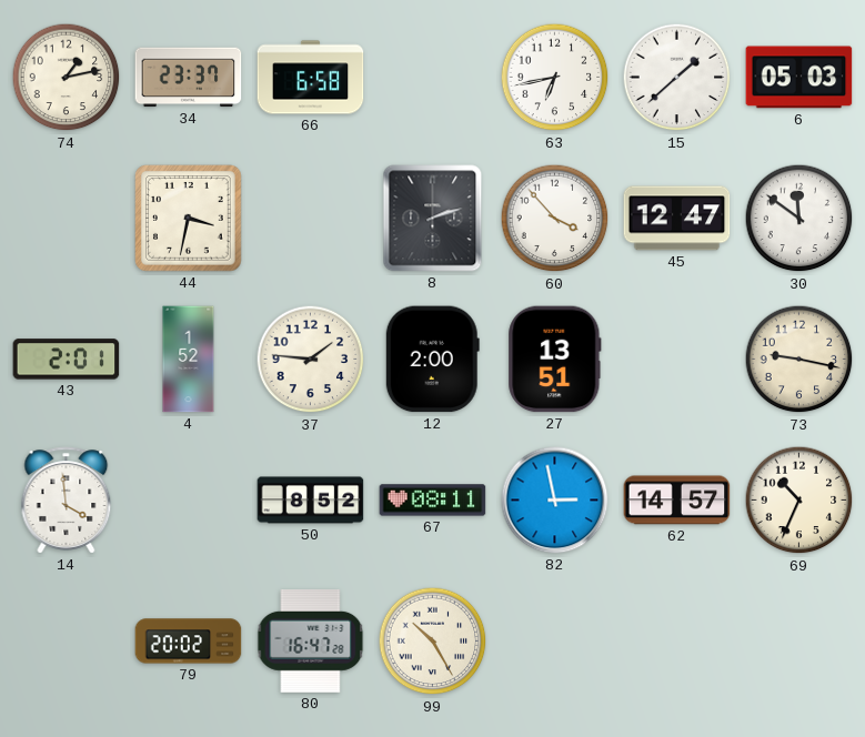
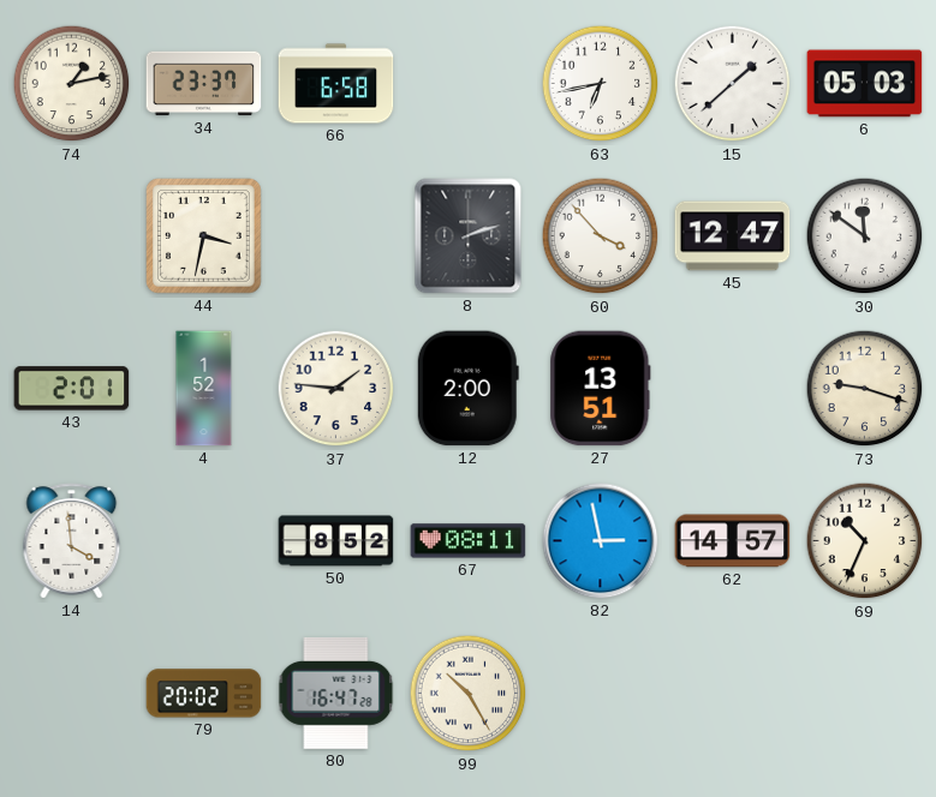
73: 9:17 -> 9:18
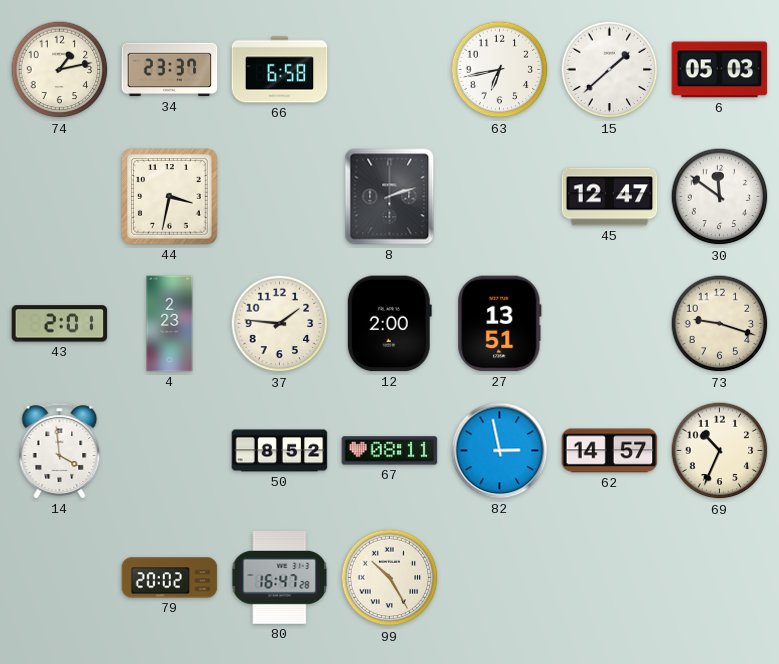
60: 3:53 -> none
4: 1:52 -> 2:23
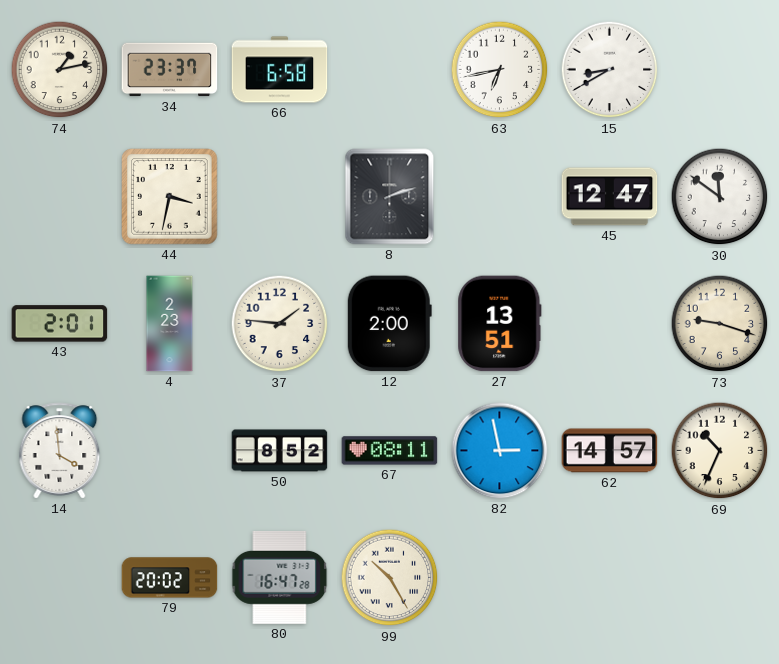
15: 1:38 -> 8:40
6: 05:03 -> none
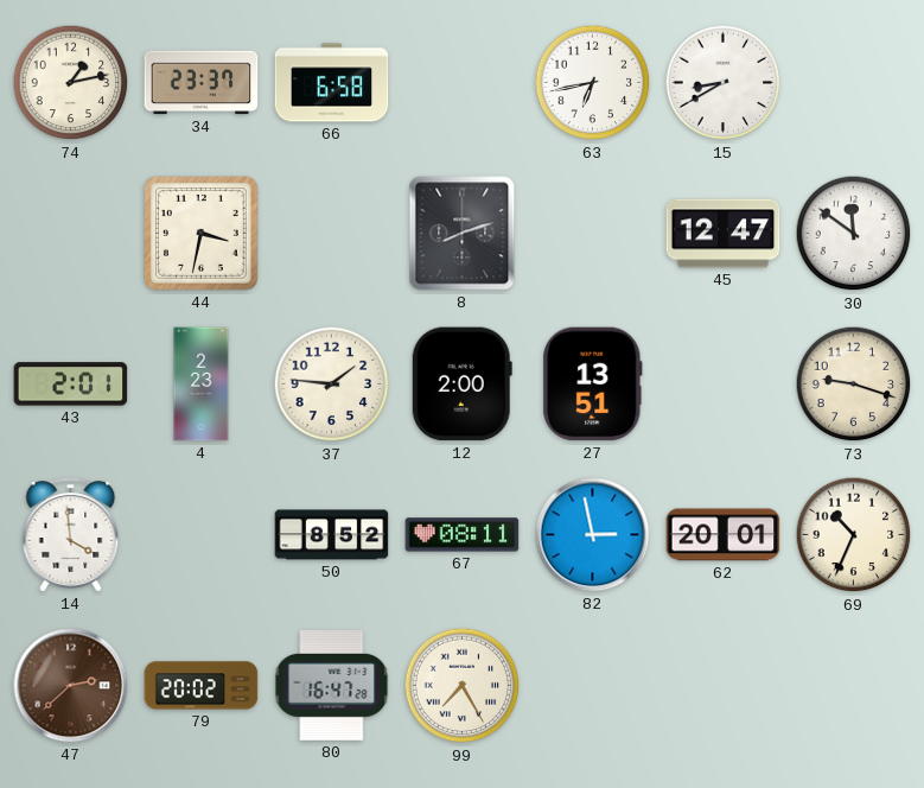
8: 2:12 -> 8:12
62: 14:57 -> 20:01
47: none -> 2:38
99: 10:25 -> 7:25
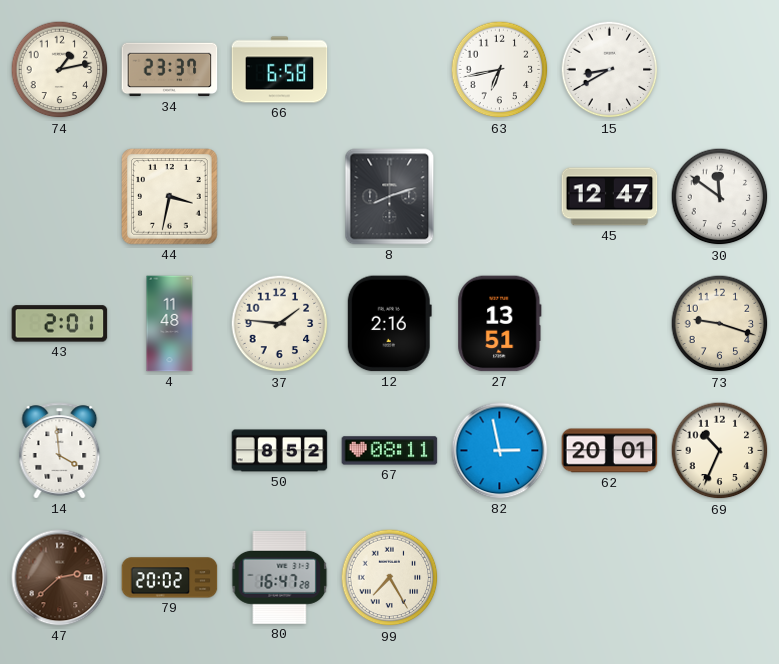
4: 2:23 -> 11:48
12: 2:00 -> 2:16
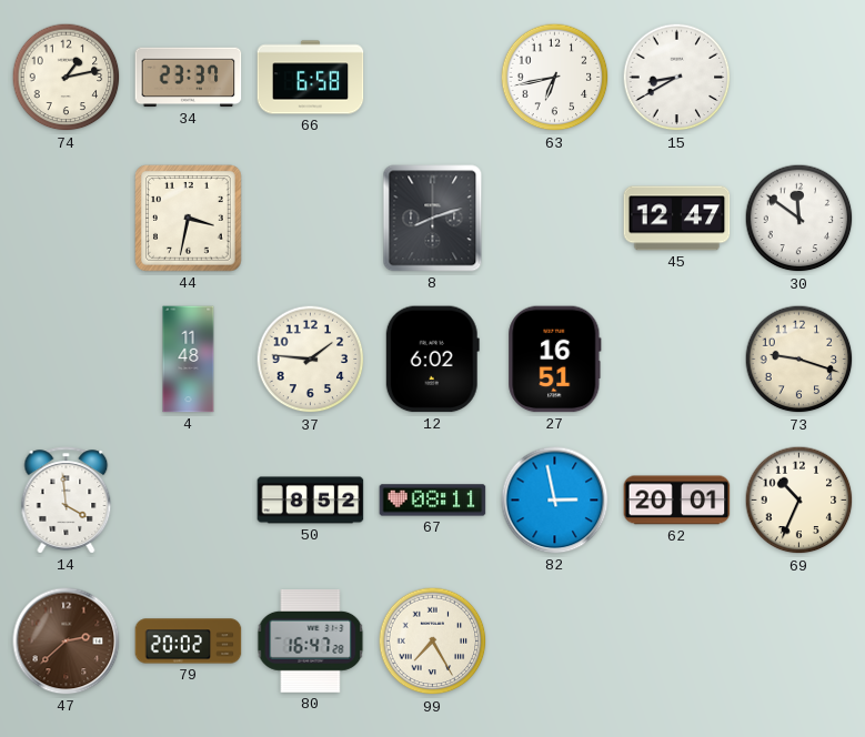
43: 2:01 -> none
12: 2:16 -> 6:02
27: 13:51 -> 16:51
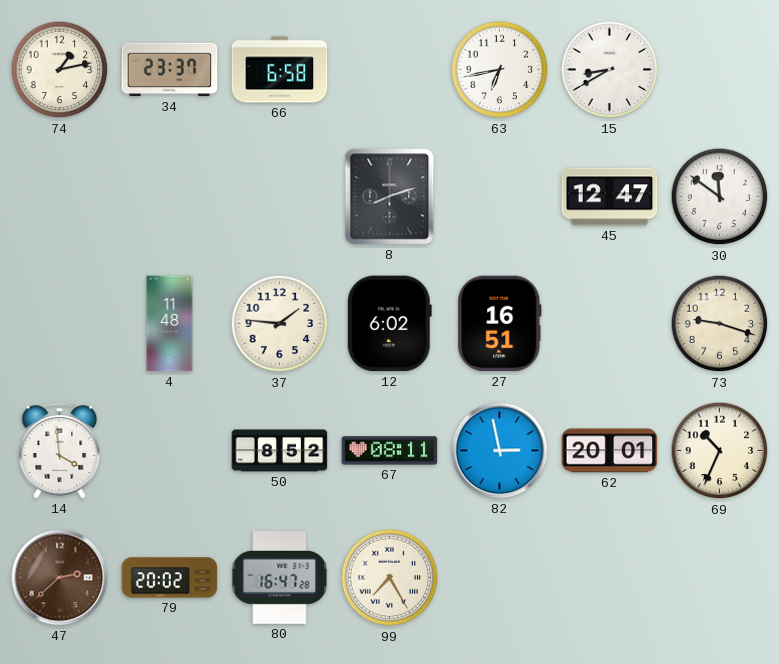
44: 3:32 -> none
